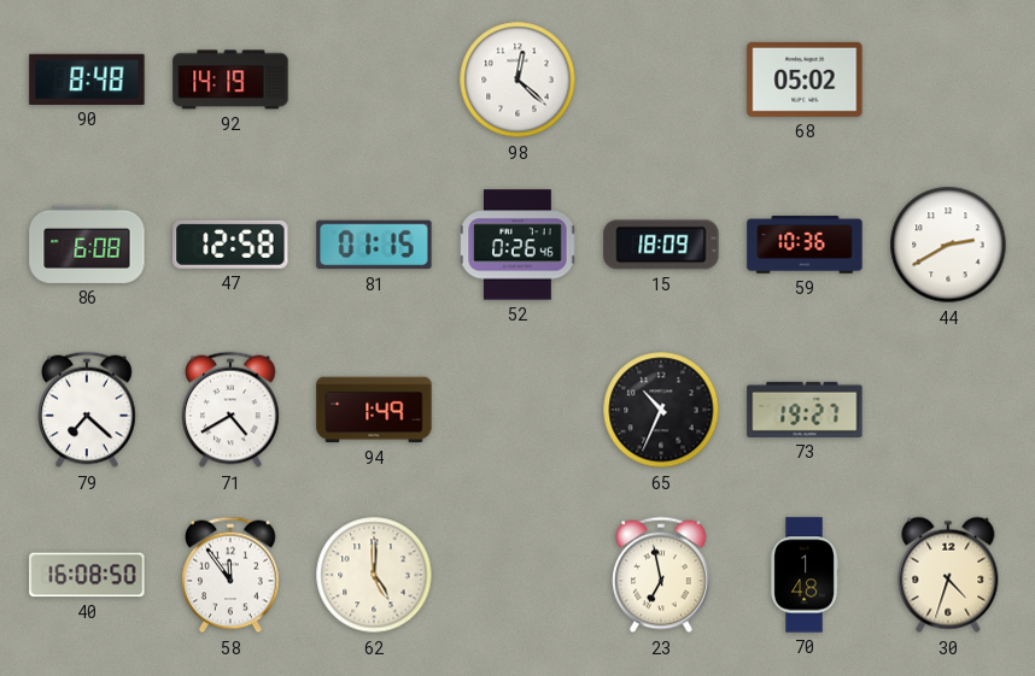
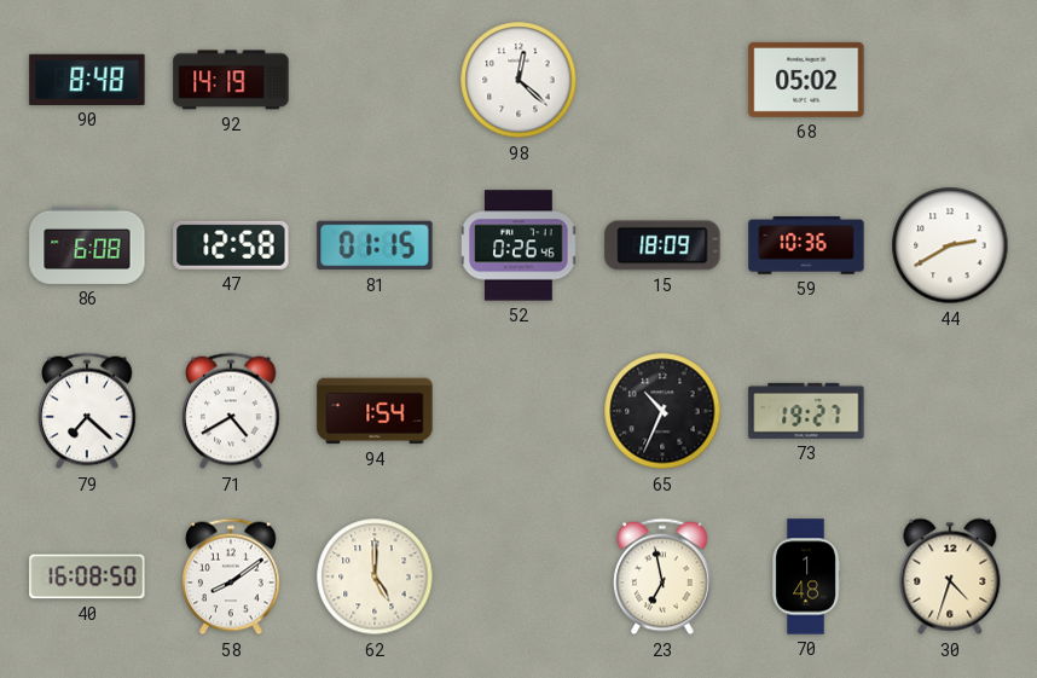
94: 1:49 -> 1:54
58: 11:54 -> 8:09
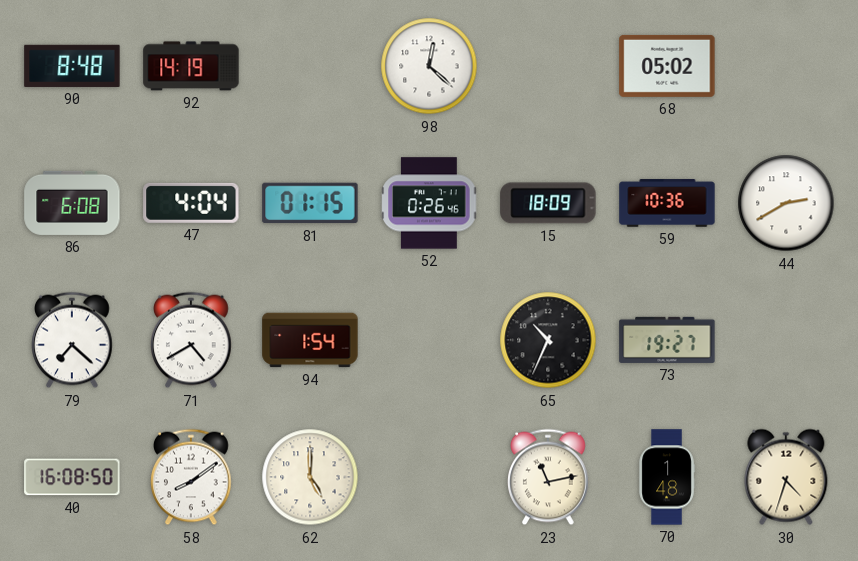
47: 12:58 -> 4:04
23: 6:58 -> 11:13
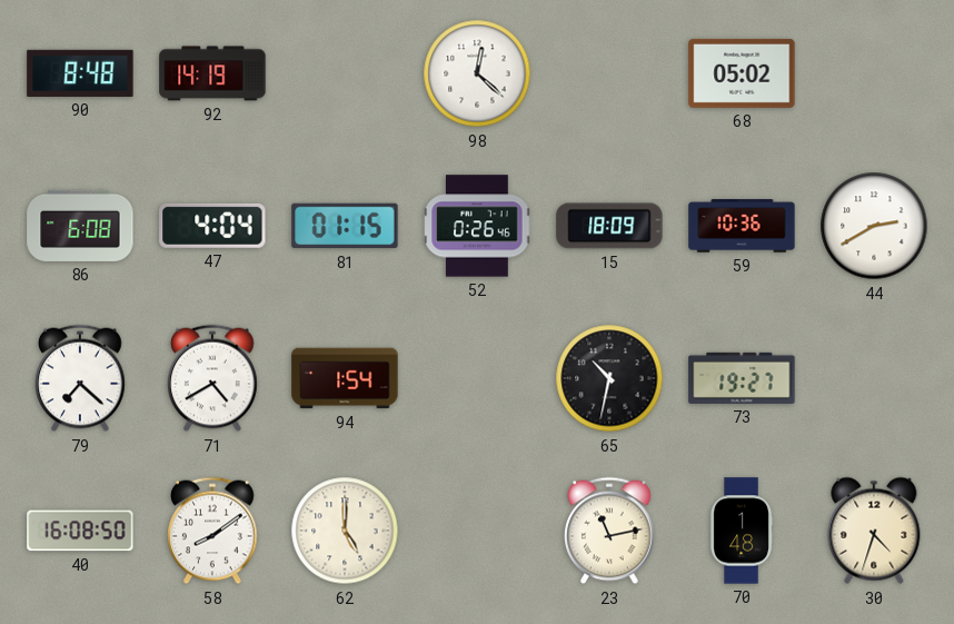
65: 10:34 -> 10:32
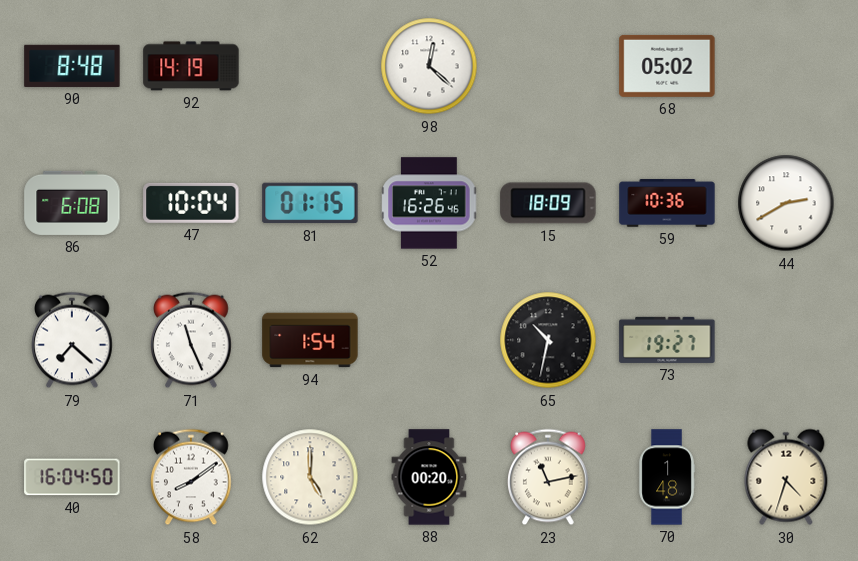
47: 4:04 -> 10:04
52: 0:26 -> 16:26
71: 4:40 -> 11:26
40: 16:08 -> 16:04
88: none -> 00:20
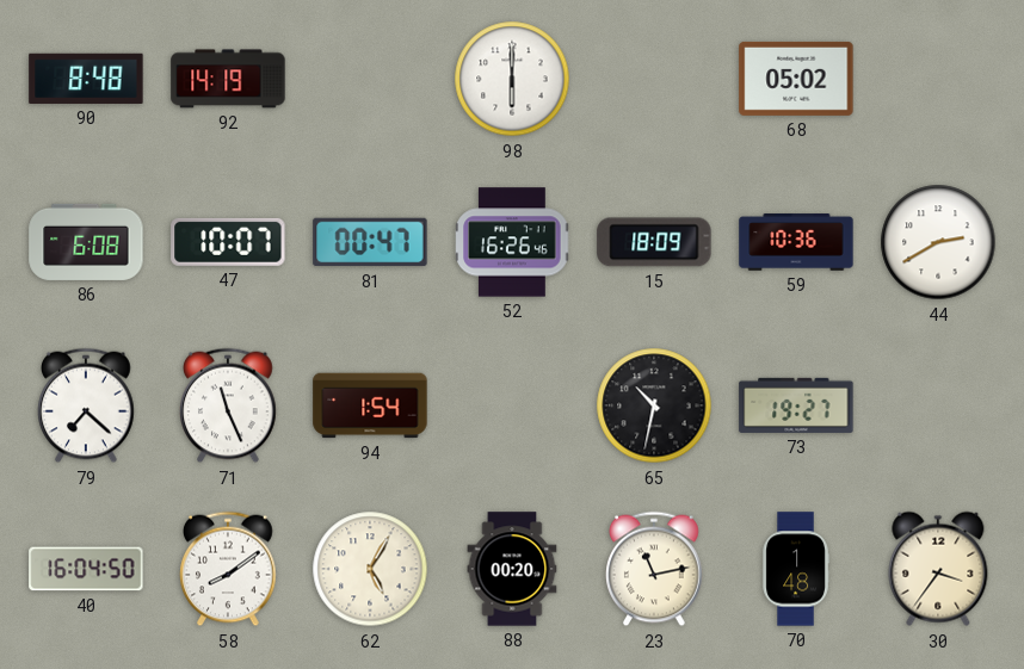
98: 12:22 -> 6:00
47: 10:04 -> 10:07
81: 01:15 -> 00:47
62: 5:00 -> 5:05
30: 4:33 -> 3:36
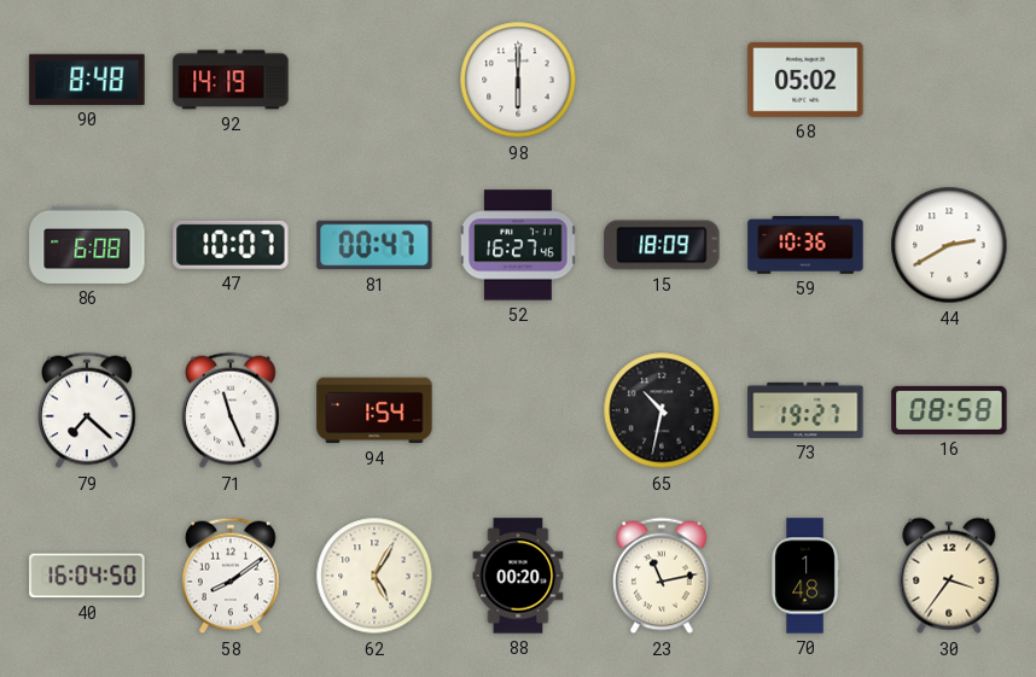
52: 16:26 -> 16:27
16: none -> 08:58
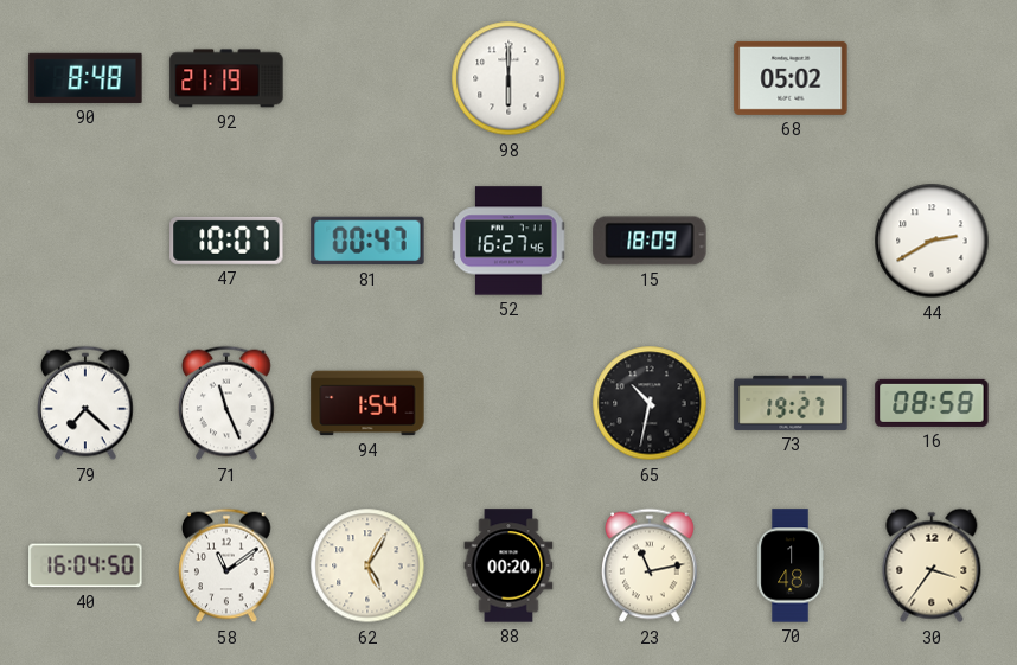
92: 14:19 -> 21:19
86: 6:08 -> none
59: 10:36 -> none
58: 8:09 -> 11:09
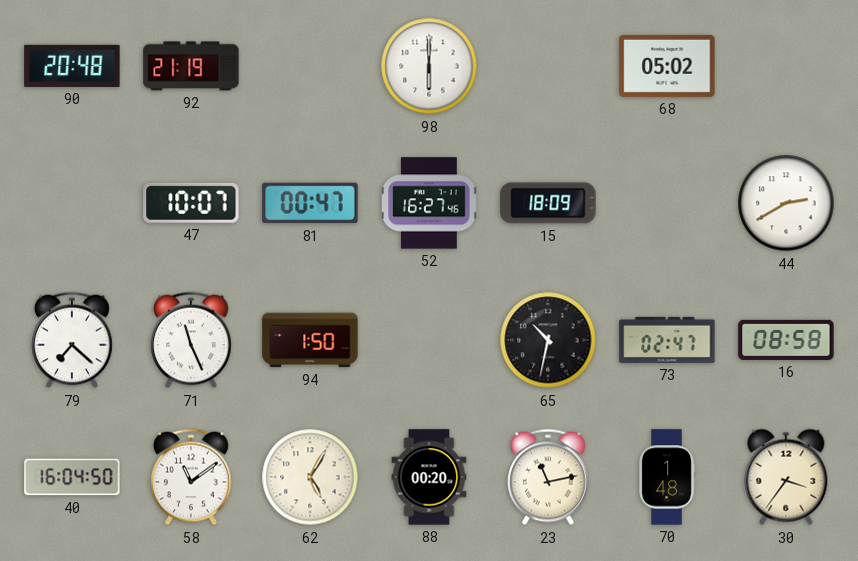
90: 8:48 -> 20:48
94: 1:54 -> 1:50
73: 19:27 -> 02:47
